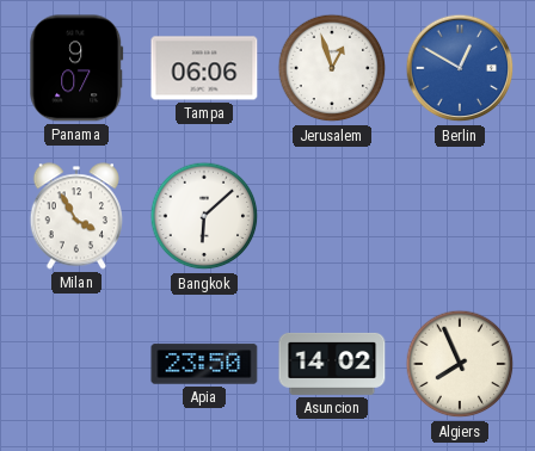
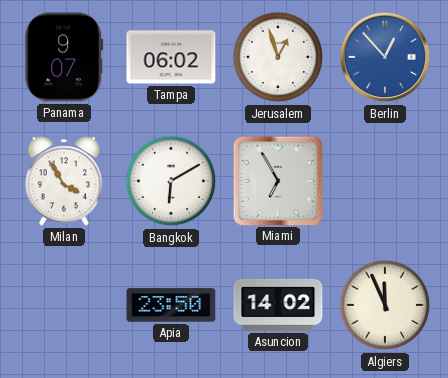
Tampa: 06:06 -> 06:02
Berlin: 12:50 -> 12:53
Bangkok: 6:08 -> 6:10
Miami: none -> 6:55
Algiers: 7:56 -> 11:56
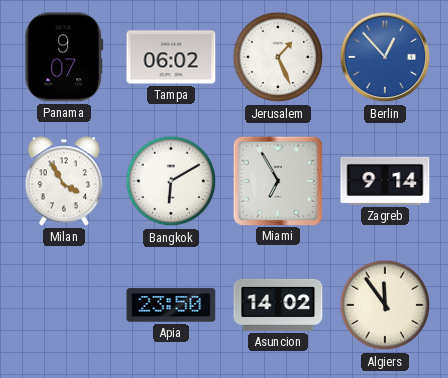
Jerusalem: 12:57 -> 1:26
Zagreb: none -> 9:14
Algiers: 11:56 -> 11:54
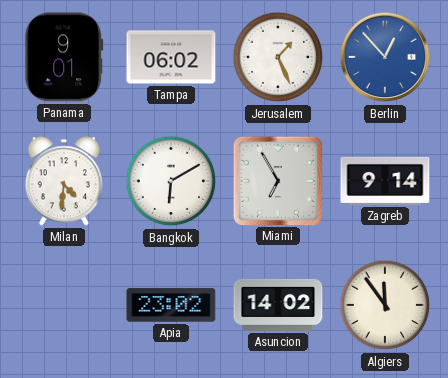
Panama: 9:07 -> 9:01
Milan: 3:55 -> 4:31
Apia: 23:50 -> 23:02
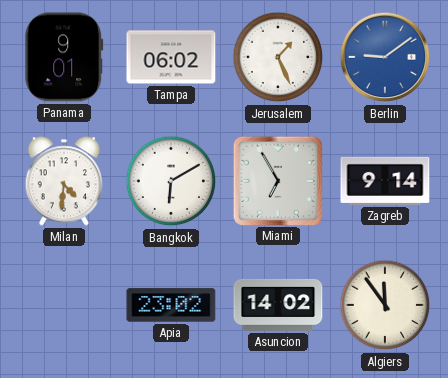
Berlin: 12:53 -> 9:09
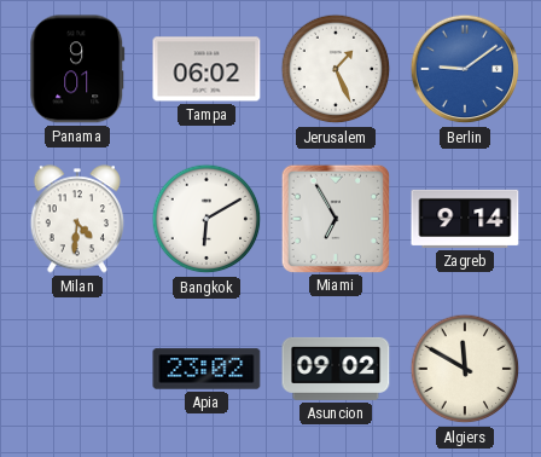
Asuncion: 14:02 -> 09:02
Algiers: 11:54 -> 11:50
